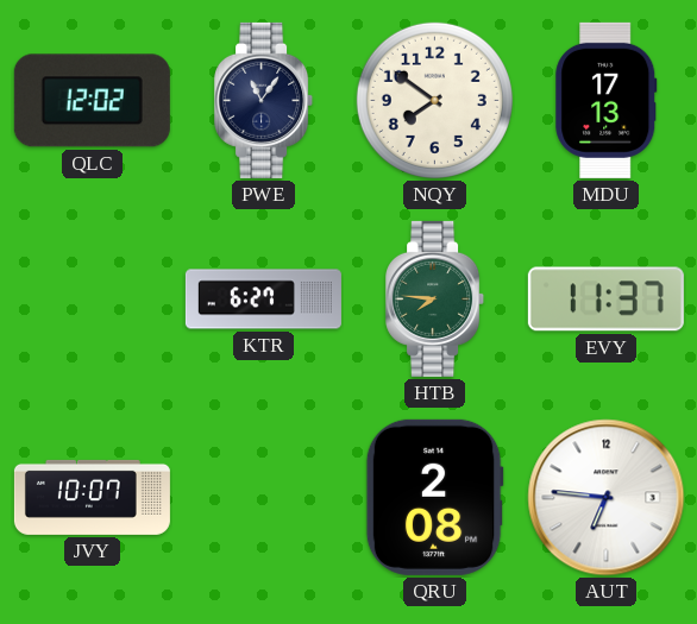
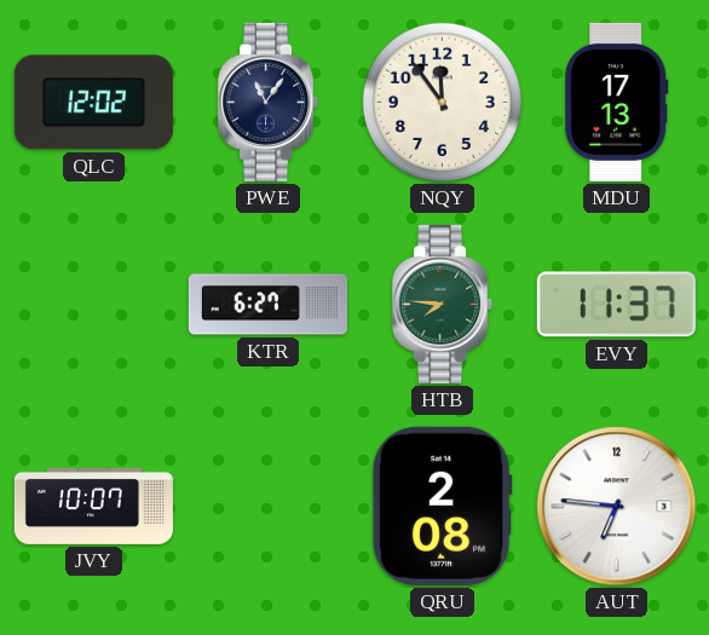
NQY: 7:51 -> 11:54
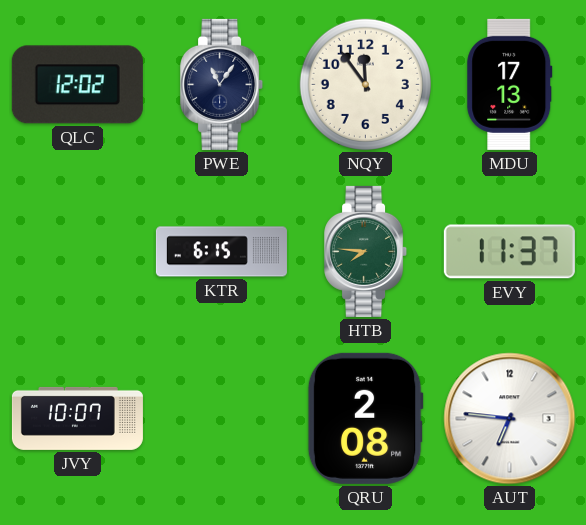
KTR: 6:27 -> 6:15
